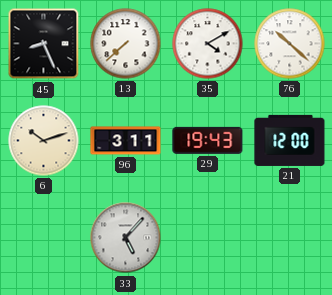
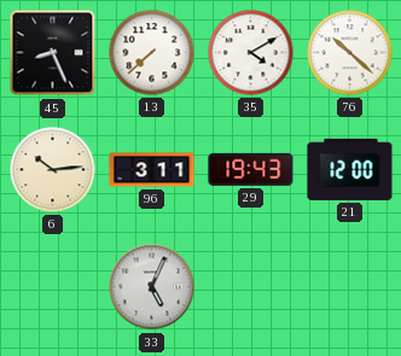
6: 10:12 -> 10:14
33: 5:07 -> 5:04
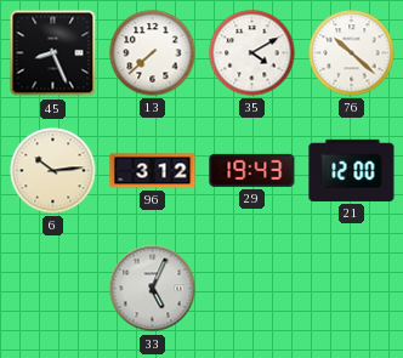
96: 3:11 -> 3:12
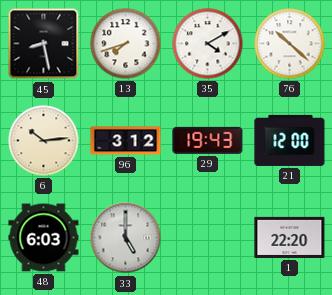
45: 8:26 -> 8:28
13: 7:38 -> 7:42
48: none -> 6:03
33: 5:04 -> 5:00
1: none -> 22:20
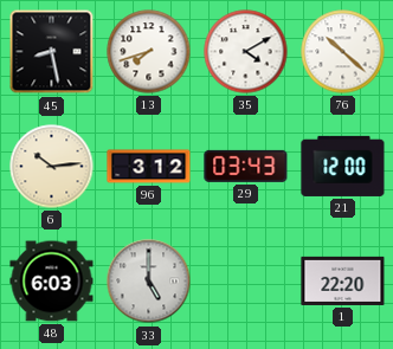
29: 19:43 -> 03:43
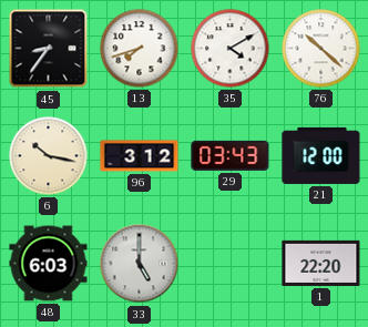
45: 8:28 -> 8:36
6: 10:14 -> 10:17
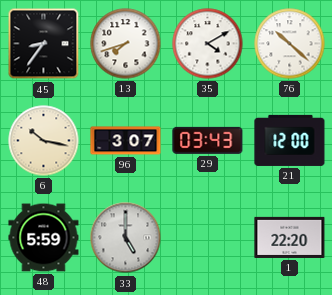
96: 3:12 -> 3:07
48: 6:03 -> 5:59
